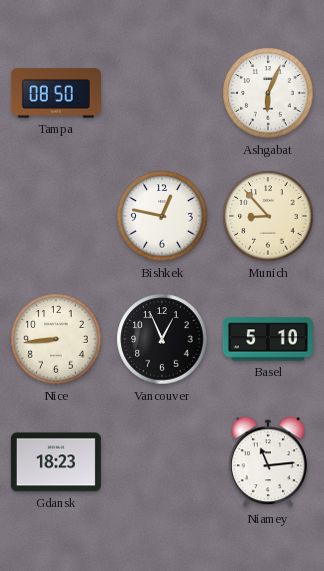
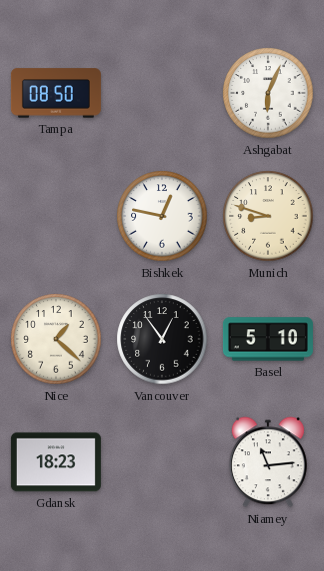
Munich: 8:53 -> 8:48
Nice: 8:44 -> 1:22
Vancouver: 12:56 -> 12:54
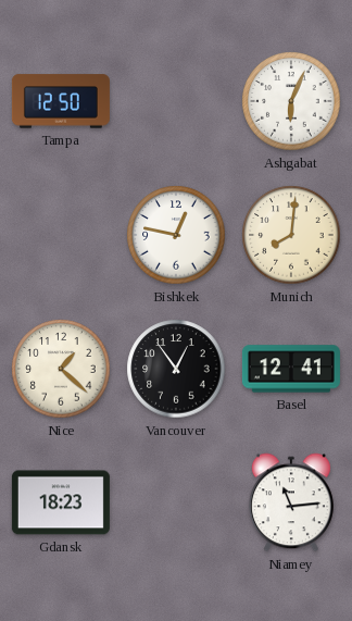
Tampa: 08:50 -> 12:50
Munich: 8:48 -> 8:01
Basel: 5:10 -> 12:41
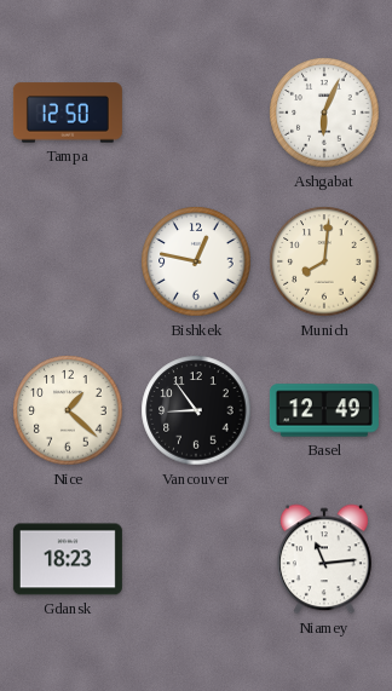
Vancouver: 12:54 -> 8:54
Basel: 12:41 -> 12:49
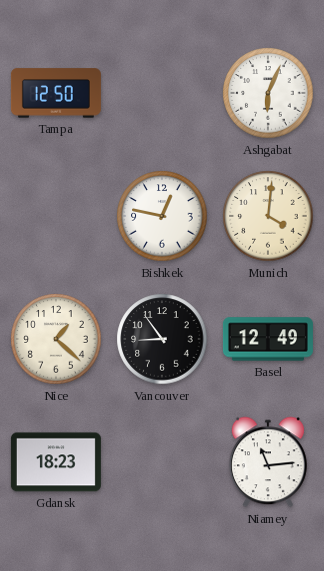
Munich: 8:01 -> 4:01
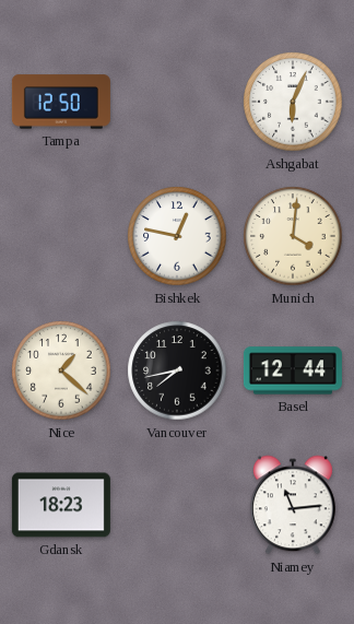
Vancouver: 8:54 -> 7:43
Basel: 12:49 -> 12:44
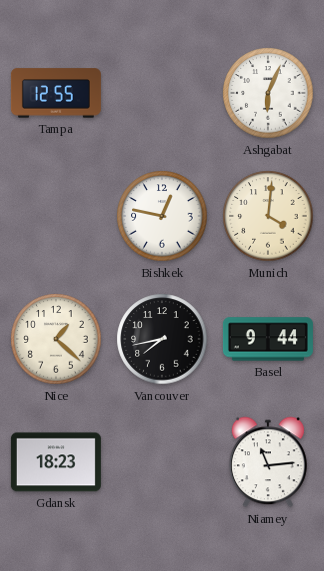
Tampa: 12:50 -> 12:55
Basel: 12:44 -> 9:44
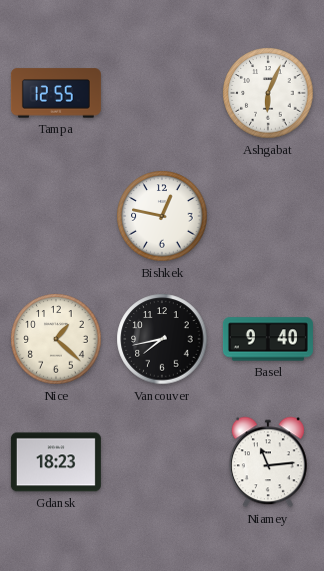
Munich: 4:01 -> none
Basel: 9:44 -> 9:40
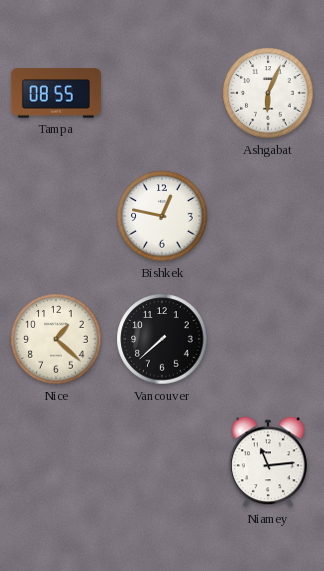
Tampa: 12:55 -> 08:55
Vancouver: 7:43 -> 7:38
Basel: 9:40 -> none
Gdansk: 18:23 -> none
